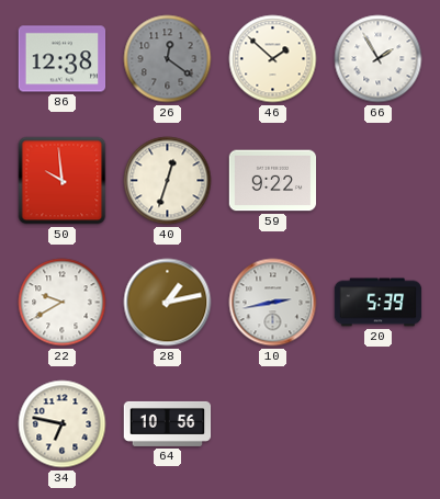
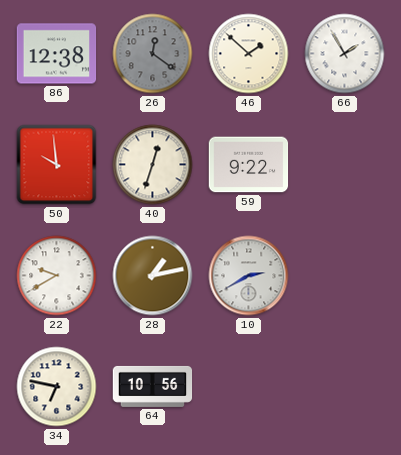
10: 2:43 -> 2:40
20: 5:39 -> none
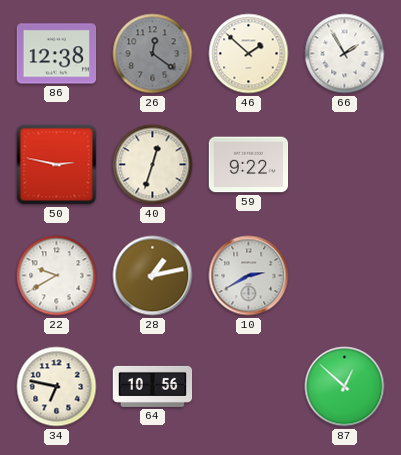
50: 9:59 -> 2:47
87: none -> 12:52
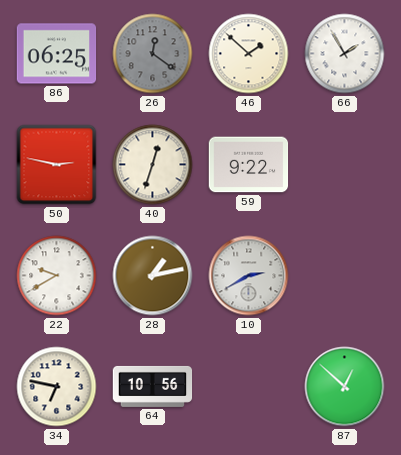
86: 12:38 -> 06:25
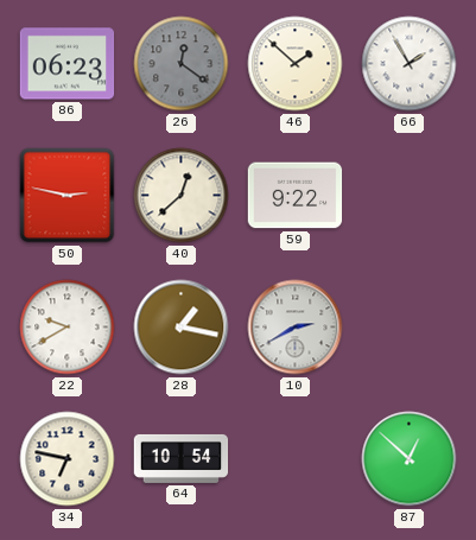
86: 06:25 -> 06:23
40: 12:33 -> 12:38
28: 1:13 -> 1:17
64: 10:56 -> 10:54
